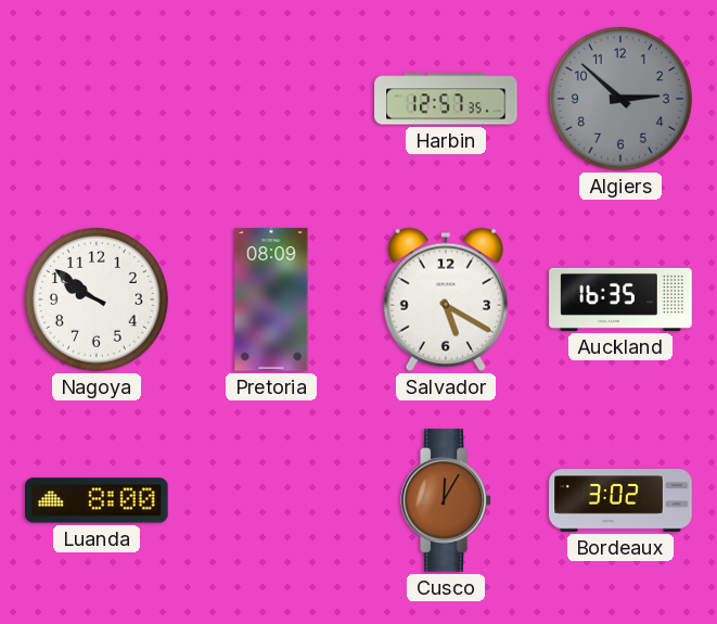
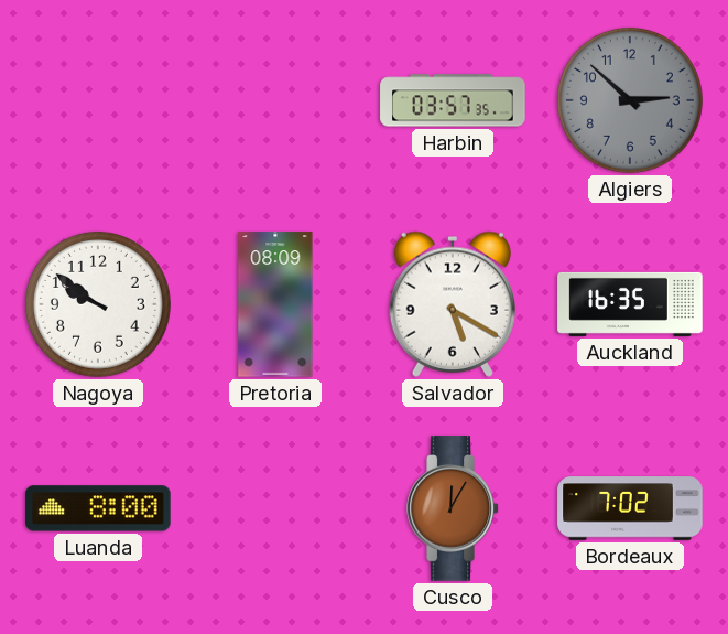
Harbin: 12:57 -> 03:57
Bordeaux: 3:02 -> 7:02
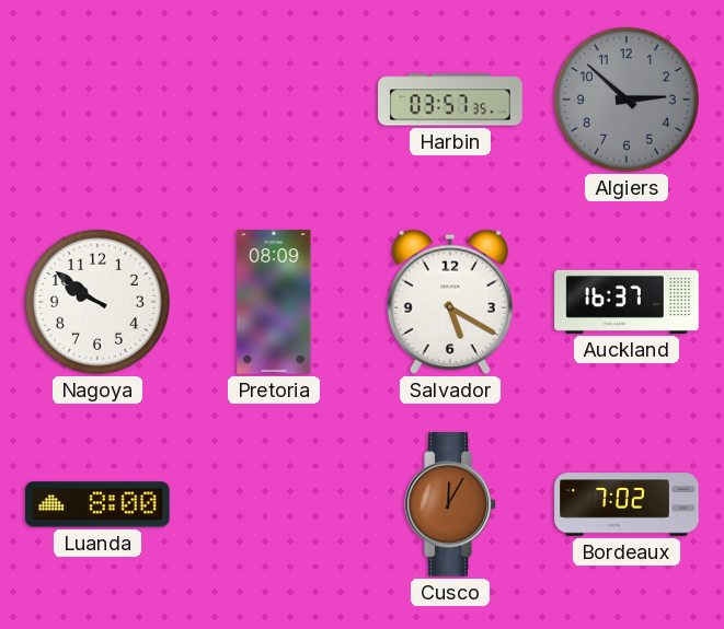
Auckland: 16:35 -> 16:37
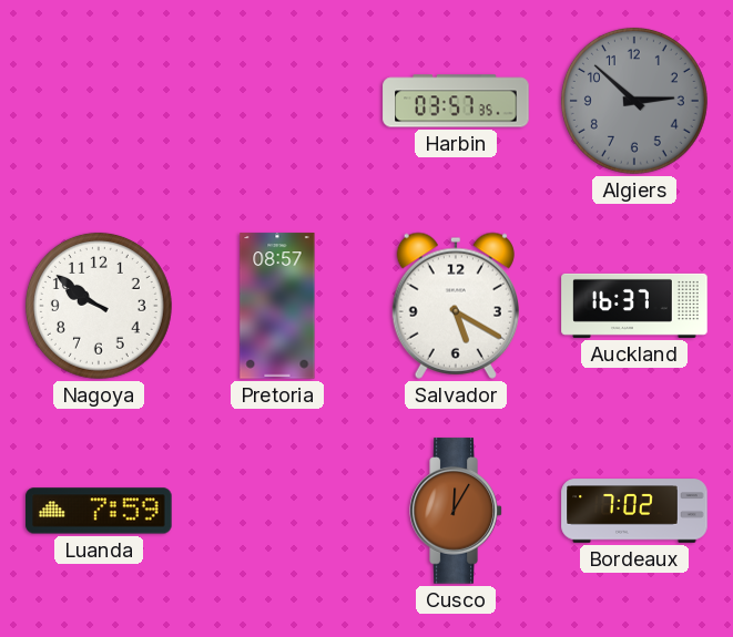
Pretoria: 08:09 -> 08:57
Luanda: 8:00 -> 7:59
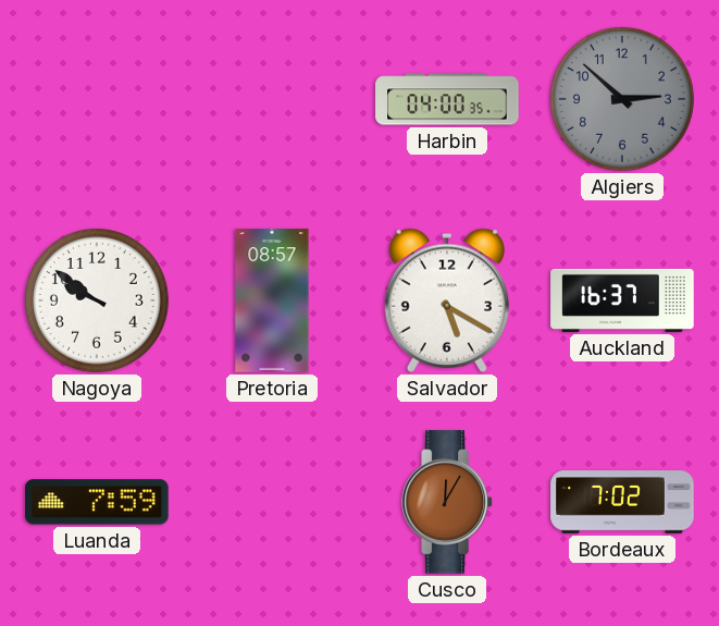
Harbin: 03:57 -> 04:00
